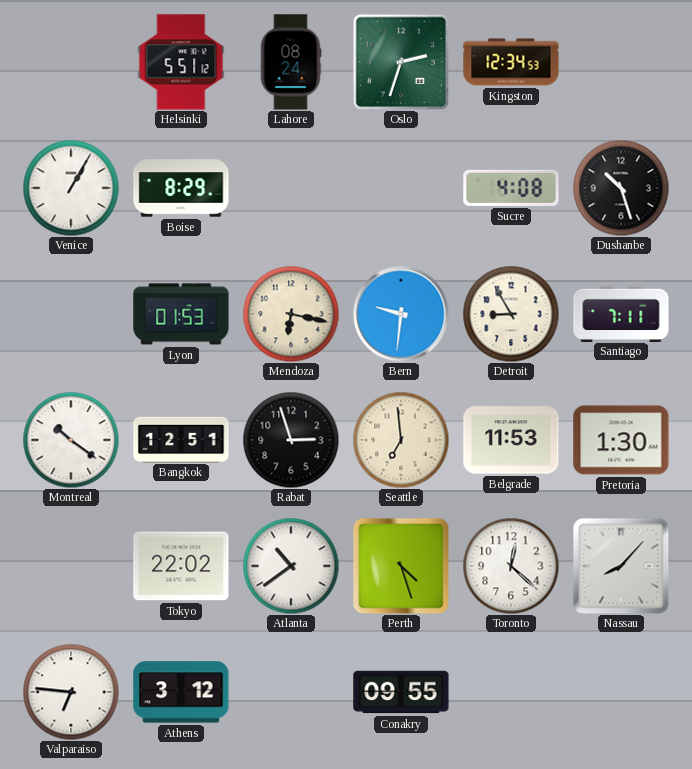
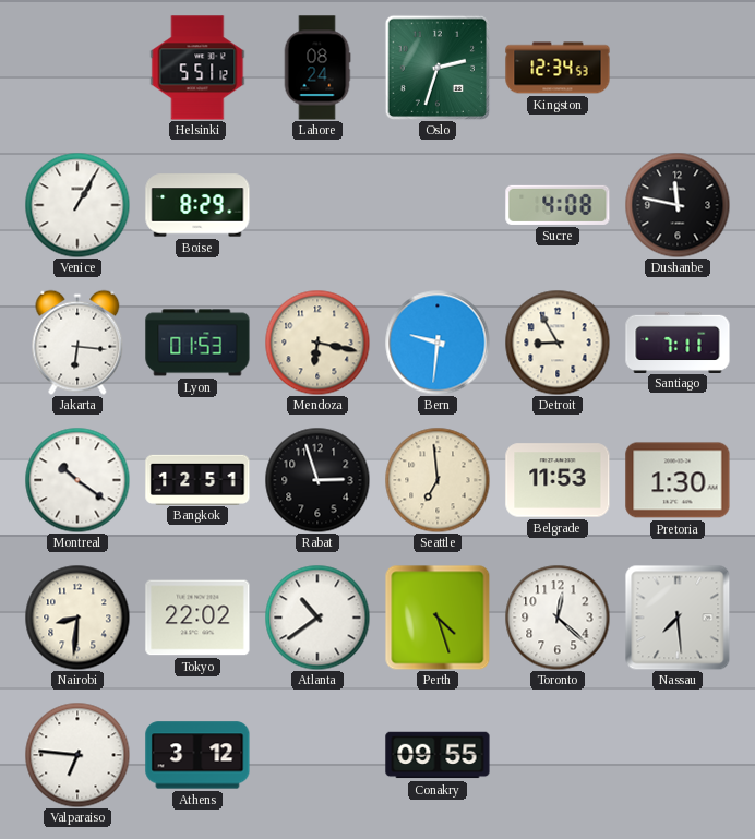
Dushanbe: 10:27 -> 11:47
Jakarta: none -> 6:16
Nairobi: none -> 8:31
Nassau: 8:07 -> 7:29
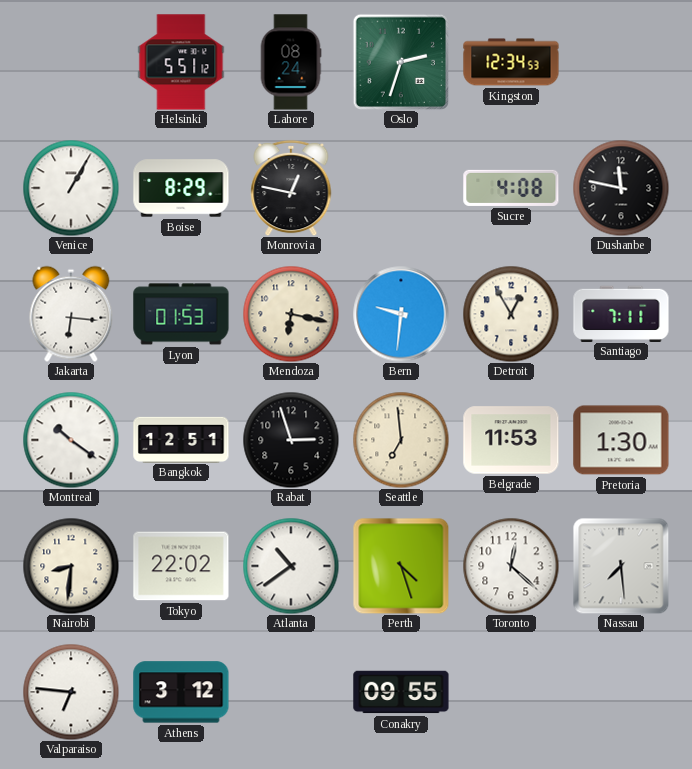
Monrovia: none -> 12:47
Detroit: 8:55 -> 12:55
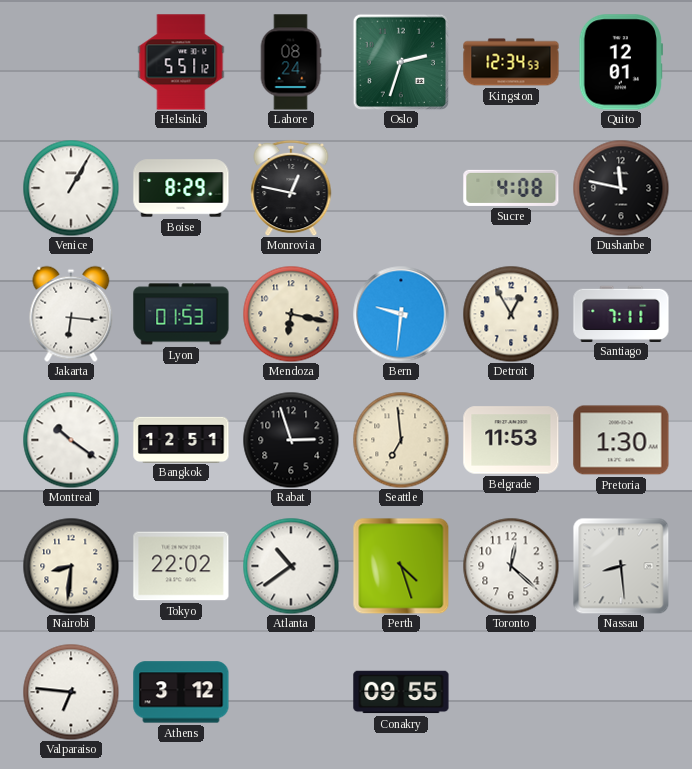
Quito: none -> 12:01
Nassau: 7:29 -> 8:29
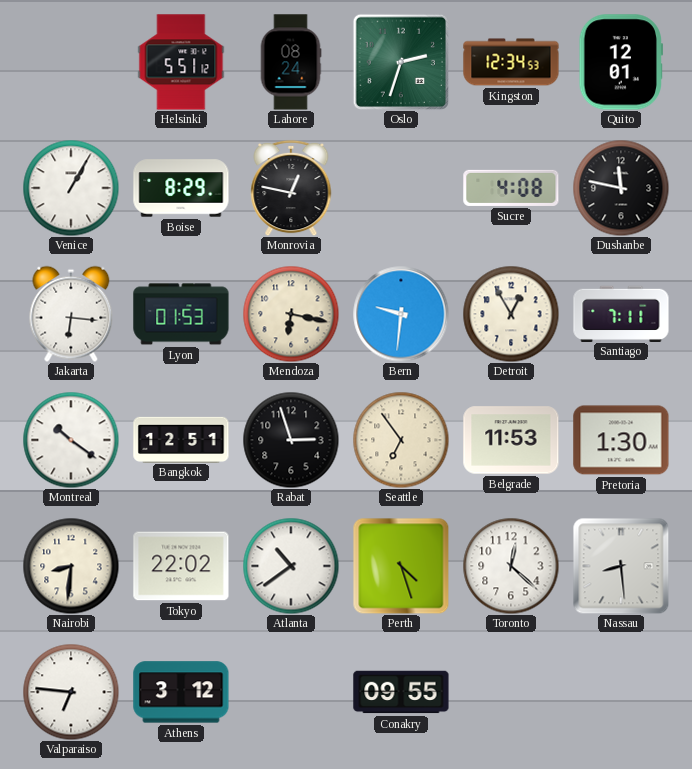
Seattle: 6:59 -> 6:54
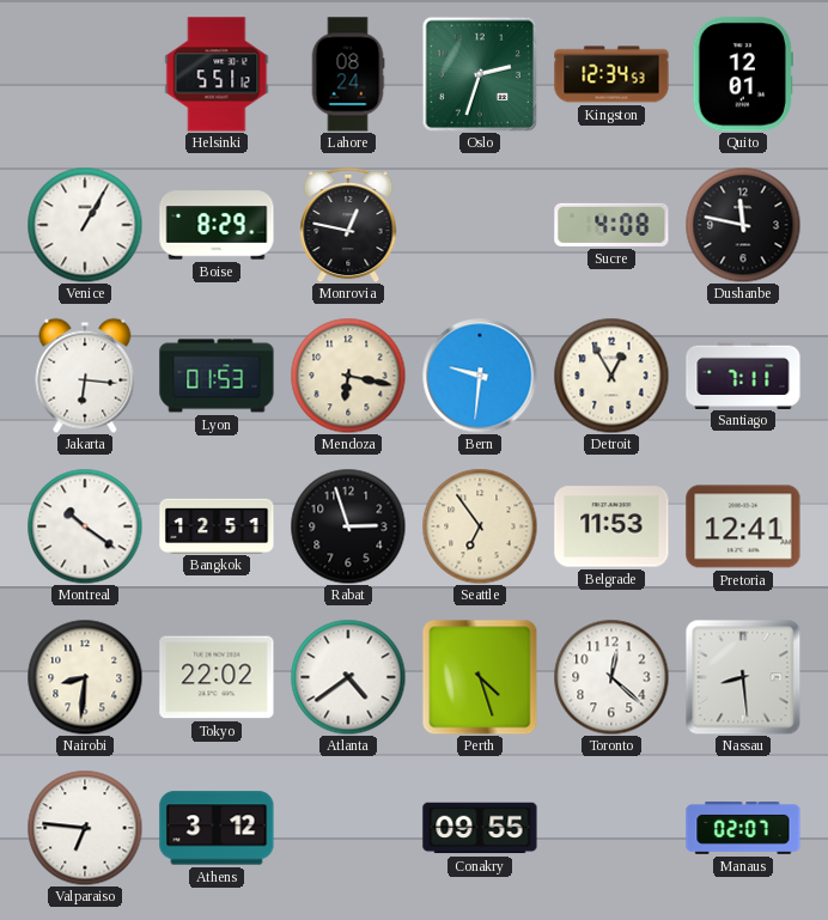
Pretoria: 1:30 -> 12:41
Atlanta: 10:39 -> 4:39
Manaus: none -> 02:07
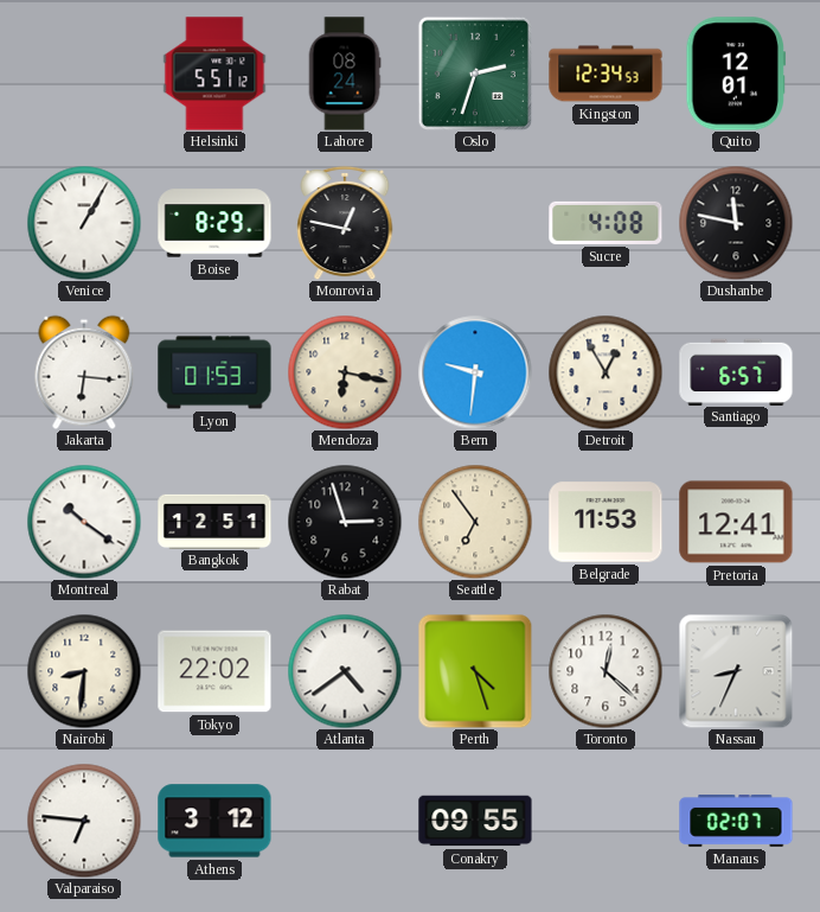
Santiago: 7:11 -> 6:57
Nassau: 8:29 -> 8:34
